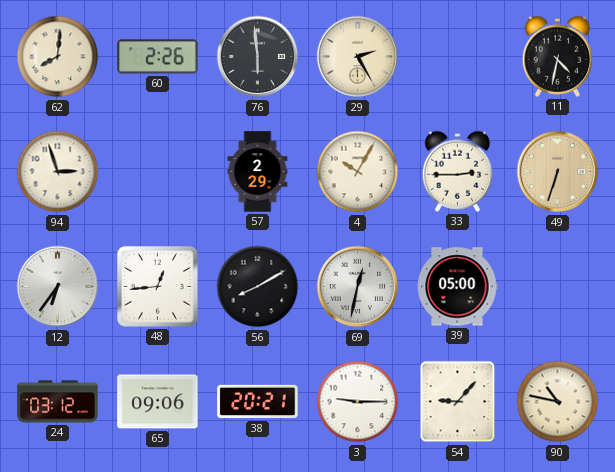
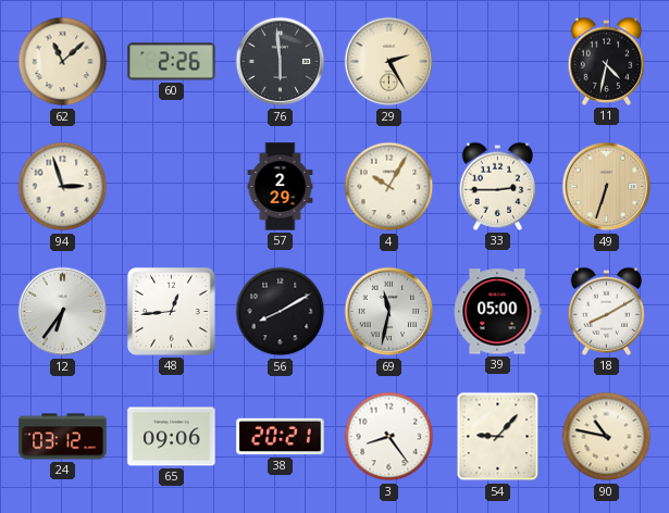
62: 8:01 -> 11:08
69: 12:32 -> 11:32
18: none -> 8:10
3: 9:15 -> 8:24
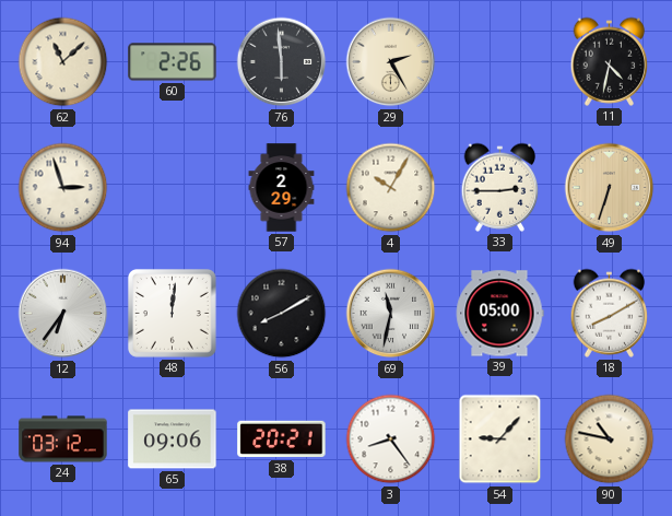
48: 12:44 -> 12:01
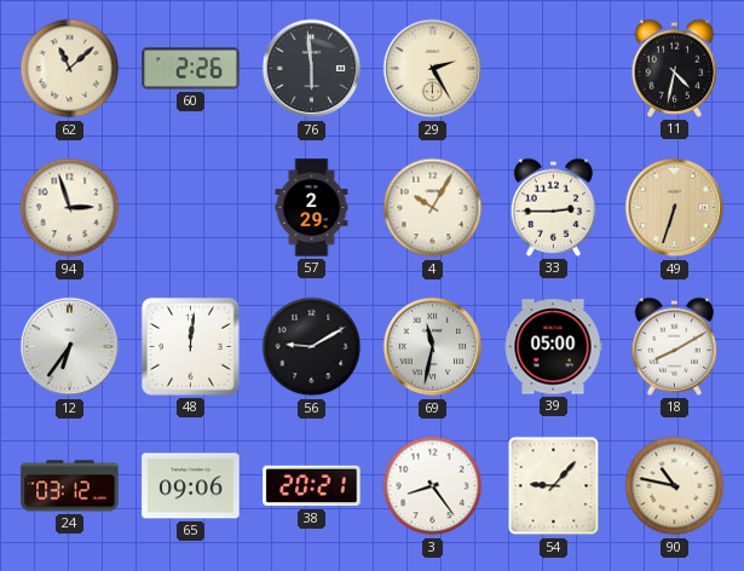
56: 8:10 -> 9:10
